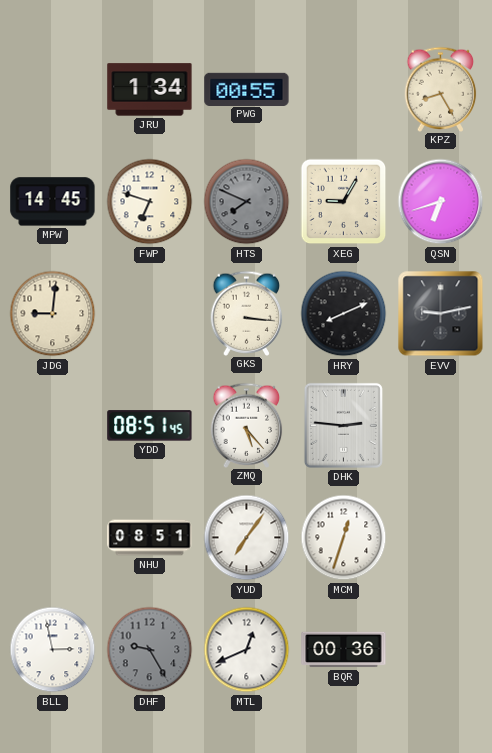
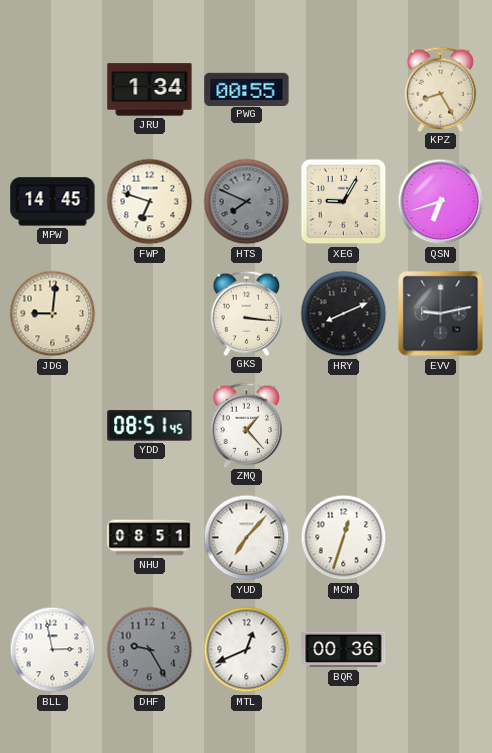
ZMQ: 5:23 -> 1:23
DHK: 2:46 -> none
YUD: 7:06 -> 7:07
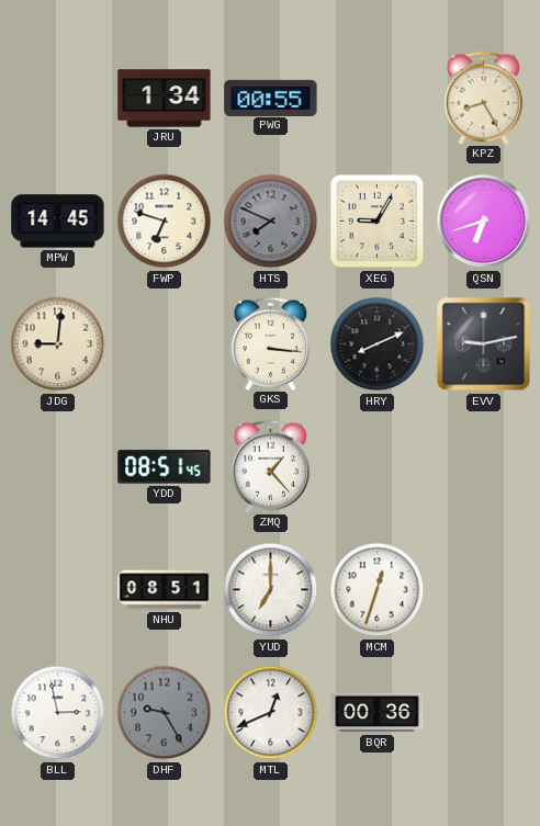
YUD: 7:07 -> 7:00
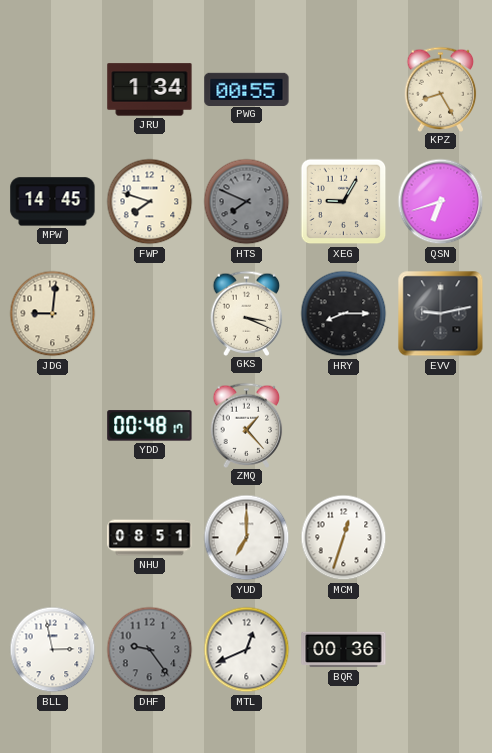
FWP: 6:48 -> 7:48
GKS: 3:16 -> 3:19
HRY: 8:11 -> 8:15
YDD: 08:51 -> 00:48
DHF: 9:25 -> 9:24
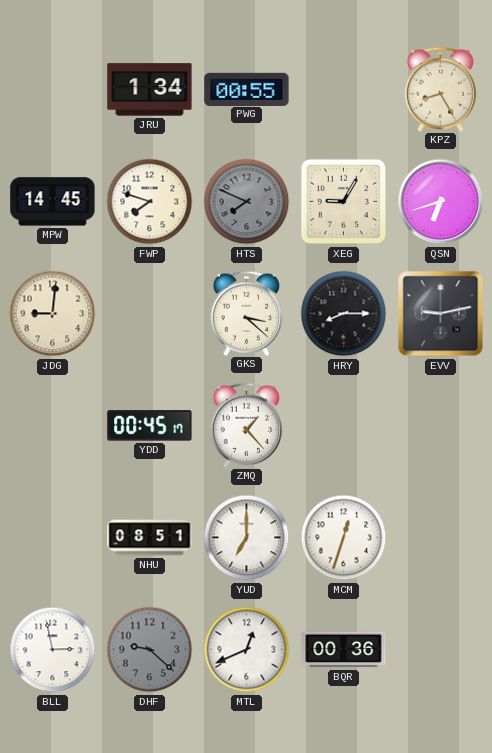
GKS: 3:19 -> 3:22
YDD: 00:48 -> 00:45
DHF: 9:24 -> 9:22
